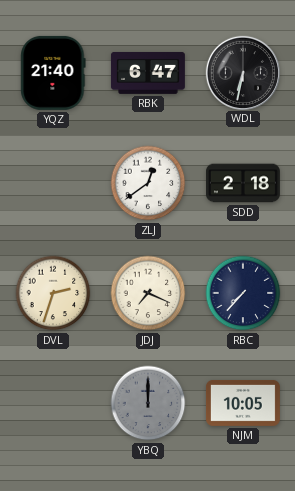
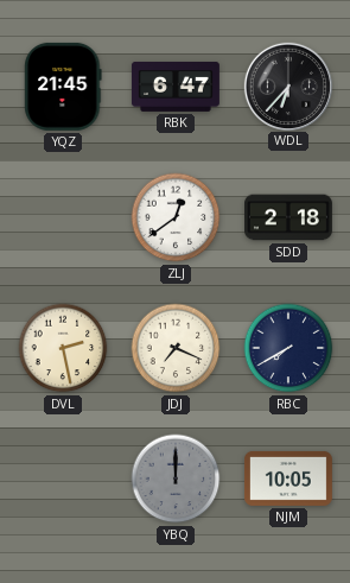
YQZ: 21:40 -> 21:45
WDL: 6:32 -> 6:37
DVL: 2:33 -> 2:28
RBC: 7:37 -> 7:40
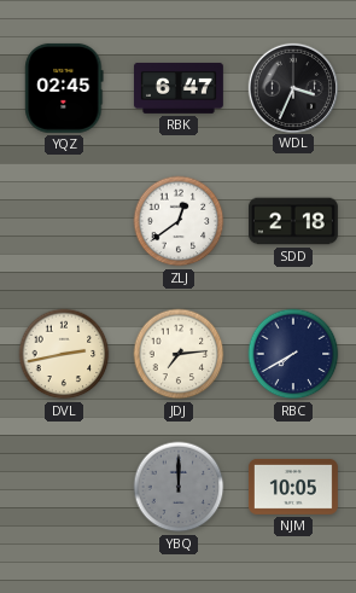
YQZ: 21:45 -> 02:45
WDL: 6:37 -> 3:34
DVL: 2:28 -> 2:43
JDJ: 7:19 -> 7:14
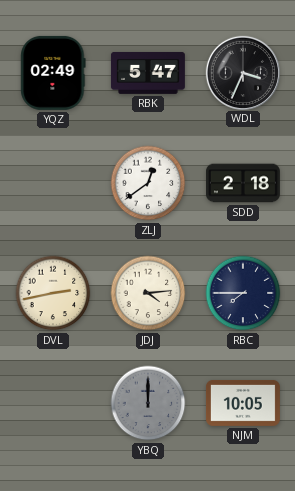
YQZ: 02:45 -> 02:49
RBK: 6:47 -> 5:47
JDJ: 7:14 -> 4:14
RBC: 7:40 -> 7:45
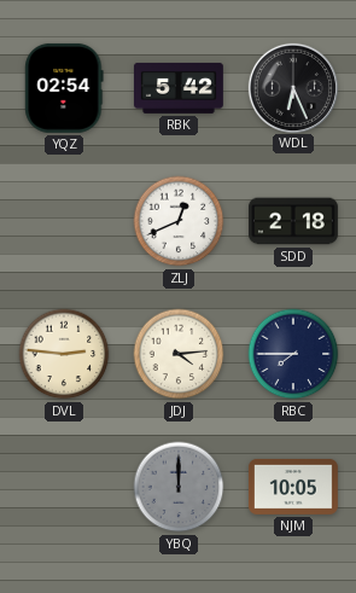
YQZ: 02:49 -> 02:54
RBK: 5:47 -> 5:42
WDL: 3:34 -> 6:26
ZLJ: 12:39 -> 12:41
DVL: 2:43 -> 2:46
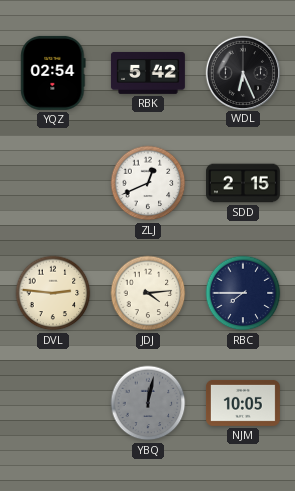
SDD: 2:18 -> 2:15
YBQ: 12:00 -> 12:02
